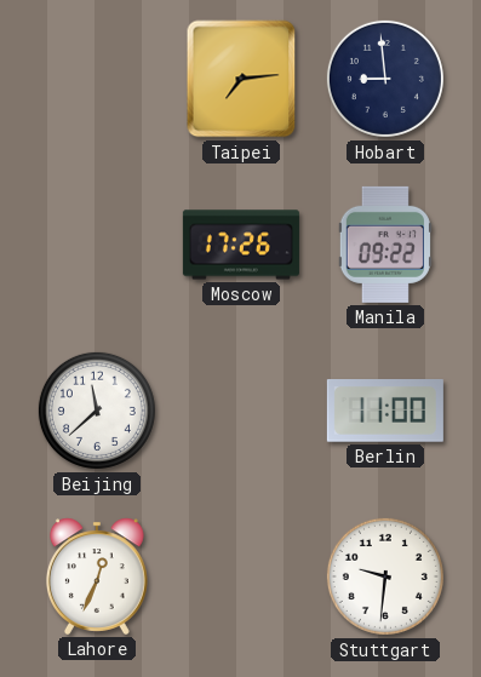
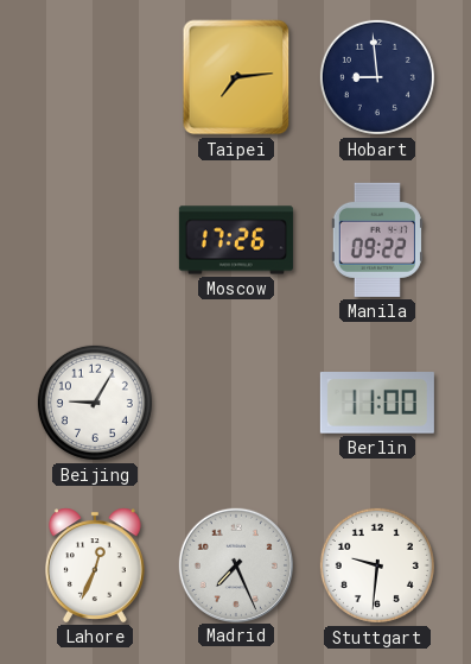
Beijing: 11:38 -> 9:05
Madrid: none -> 7:26
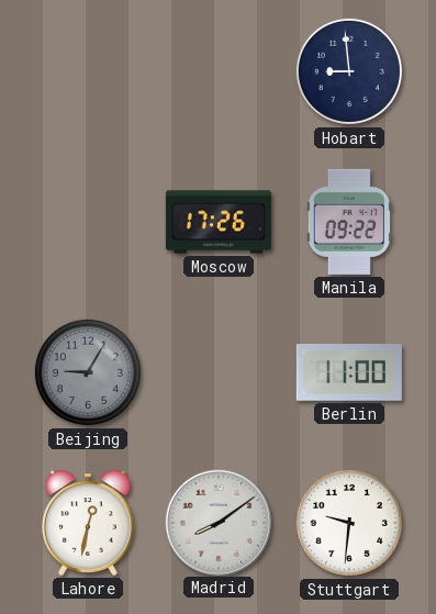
Taipei: 7:14 -> none
Beijing dial: white -> grey
Lahore: 12:34 -> 12:32
Madrid: 7:26 -> 8:09
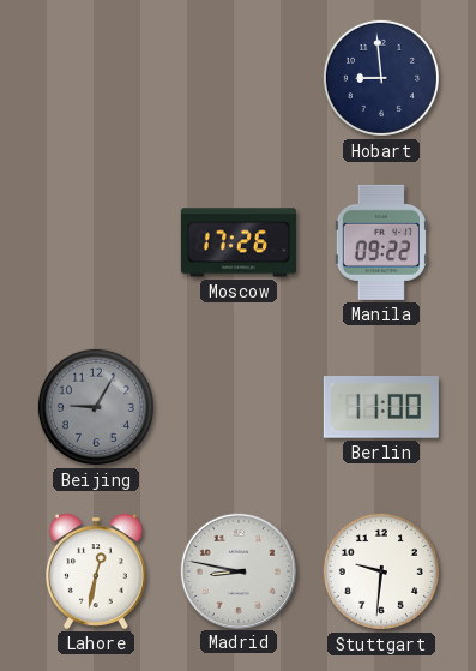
Madrid: 8:09 -> 8:47
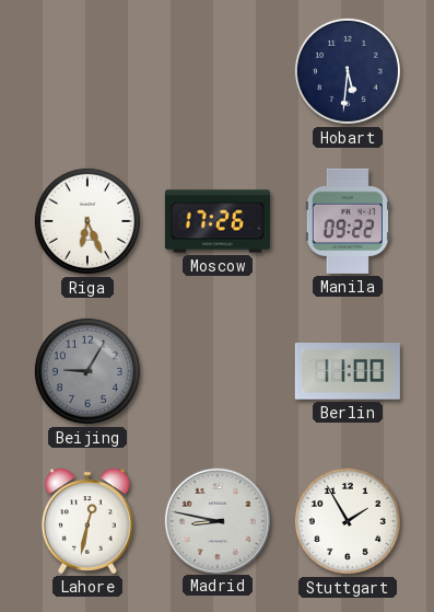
Hobart: 8:59 -> 5:31
Riga: none -> 6:26
Stuttgart: 9:31 -> 1:55
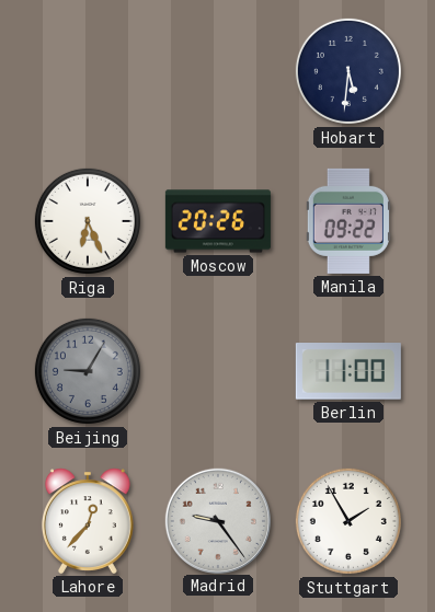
Moscow: 17:26 -> 20:26
Lahore: 12:32 -> 12:37
Madrid: 8:47 -> 9:24
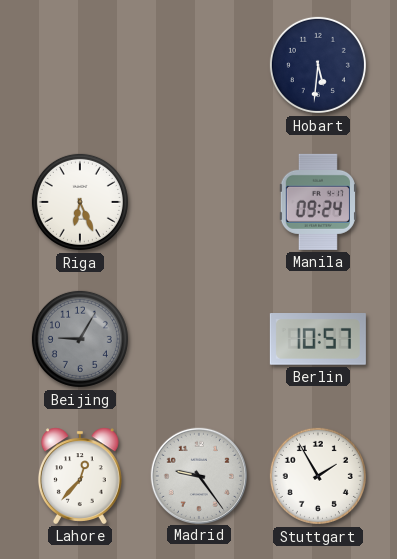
Moscow: 20:26 -> none
Manila: 09:22 -> 09:24
Berlin: 11:00 -> 10:57
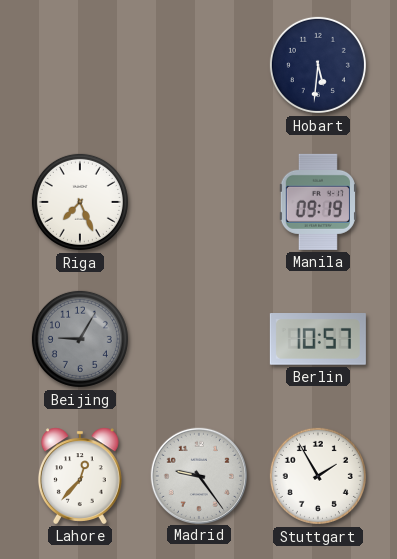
Riga: 6:26 -> 7:26
Manila: 09:24 -> 09:19
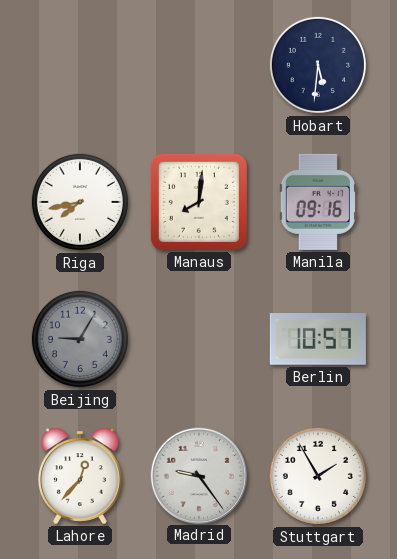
Riga: 7:26 -> 7:43
Manaus: none -> 8:01
Manila: 09:19 -> 09:16
